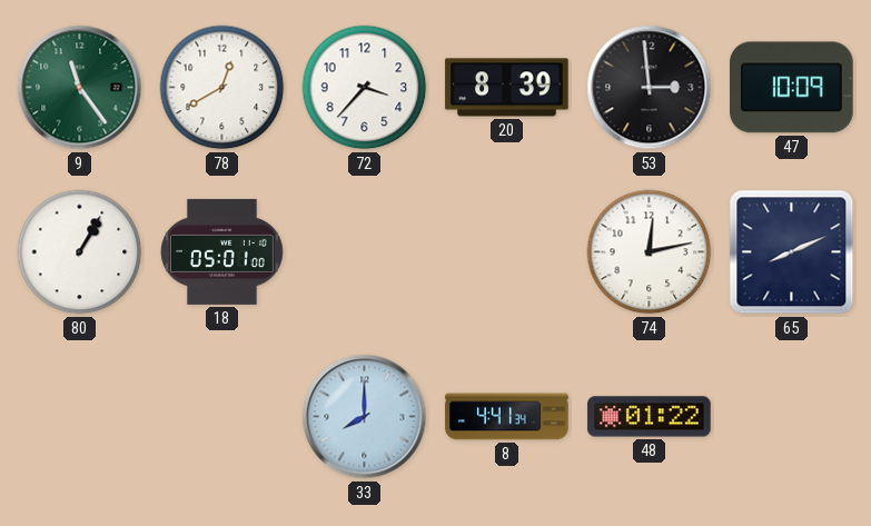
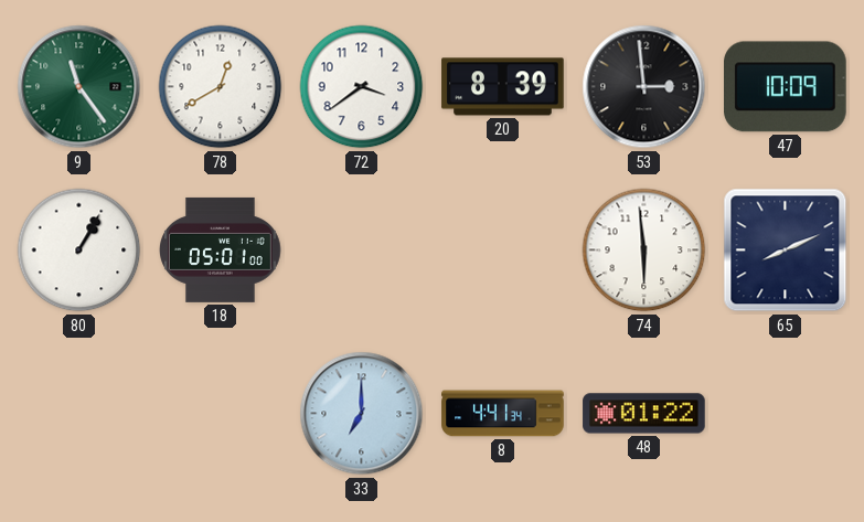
72: 3:37 -> 3:39
74: 12:13 -> 5:59
33: 8:00 -> 7:00
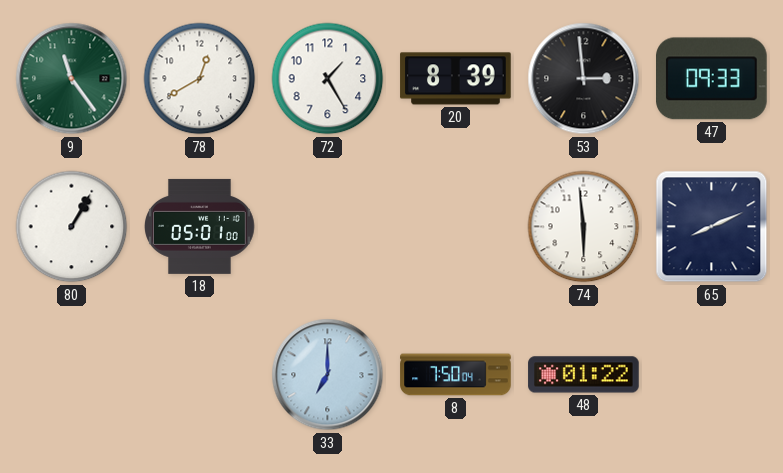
72: 3:39 -> 1:25
47: 10:09 -> 09:33
8: 4:41 -> 7:50
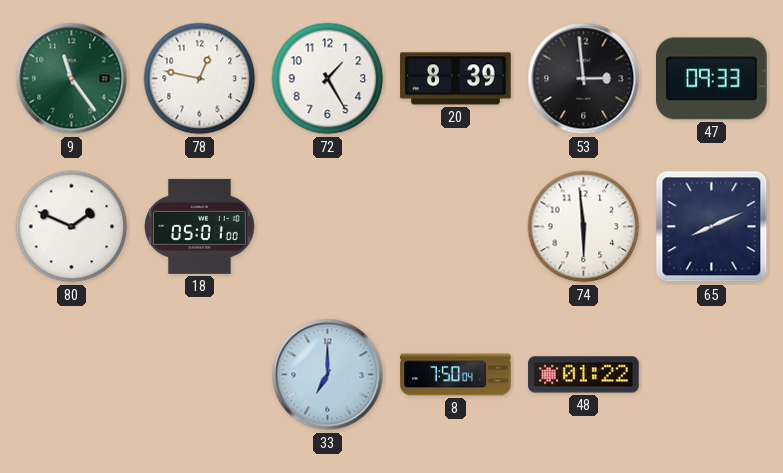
78: 12:40 -> 12:47
80: 1:05 -> 1:49
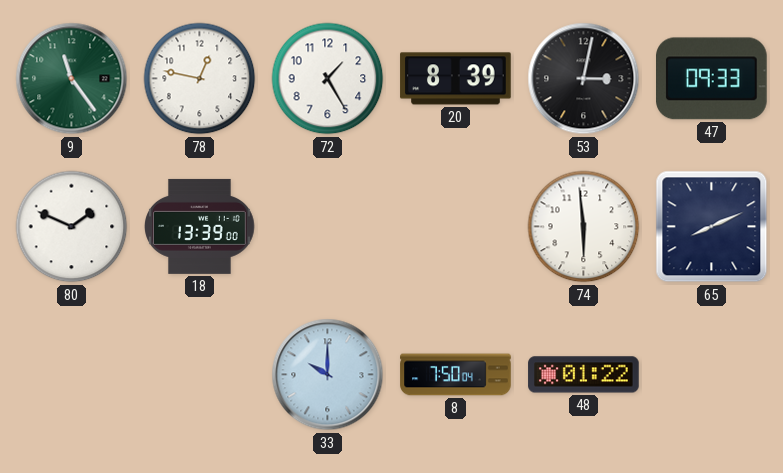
53: 2:59 -> 3:02
18: 05:01 -> 13:39
33: 7:00 -> 10:00
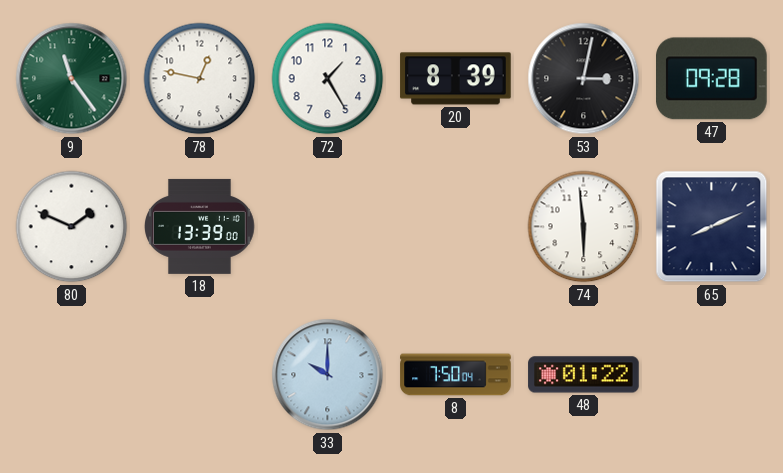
47: 09:33 -> 09:28
